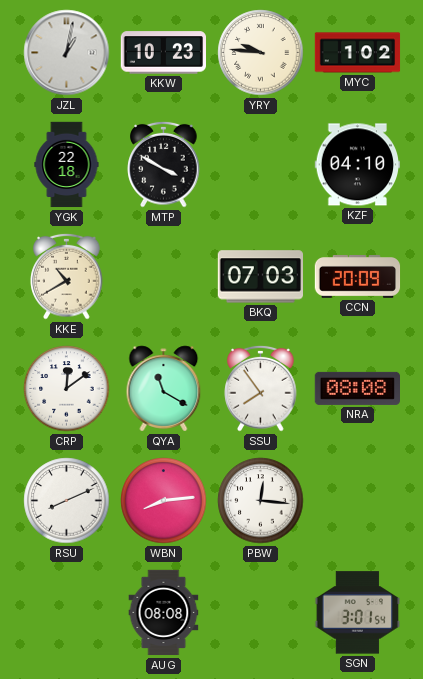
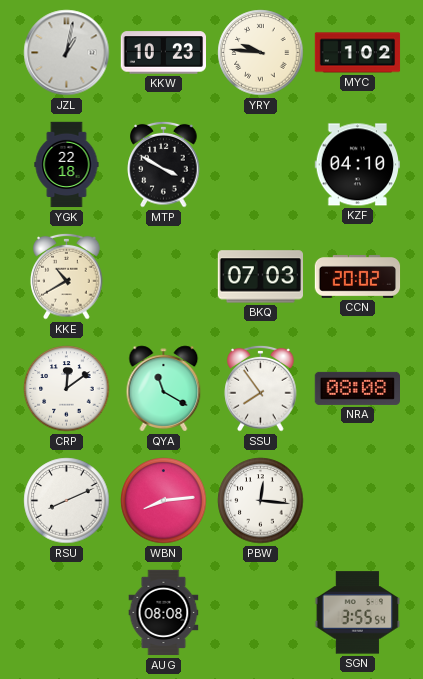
CCN: 20:09 -> 20:02
SGN: 3:01 -> 3:55
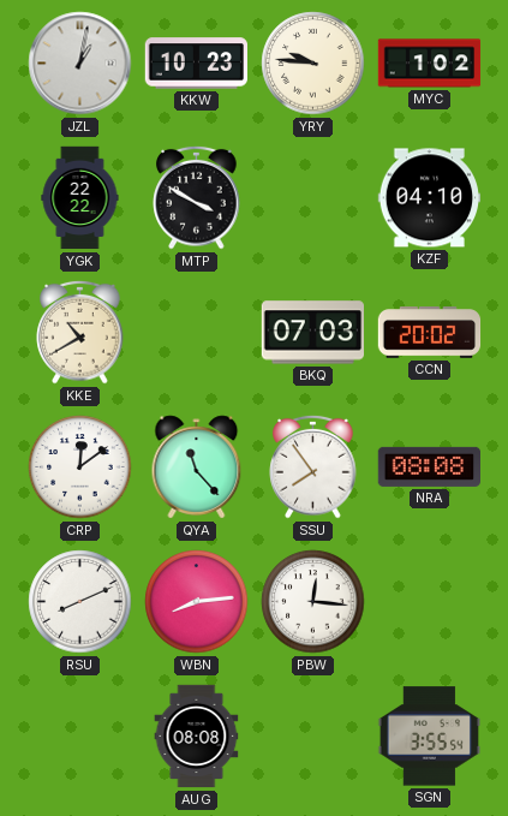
YGK: 22:18 -> 22:22
QYA: 11:20 -> 11:23
